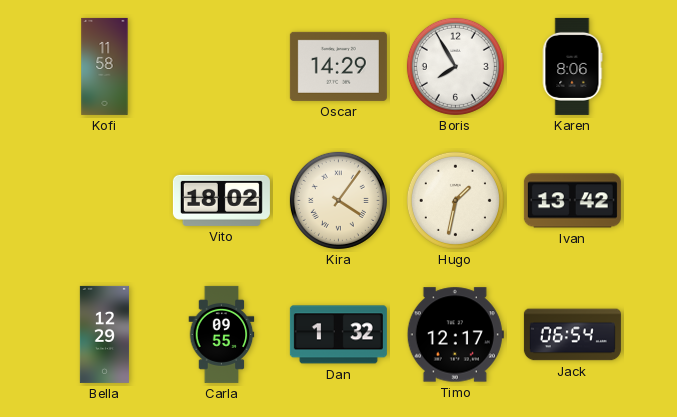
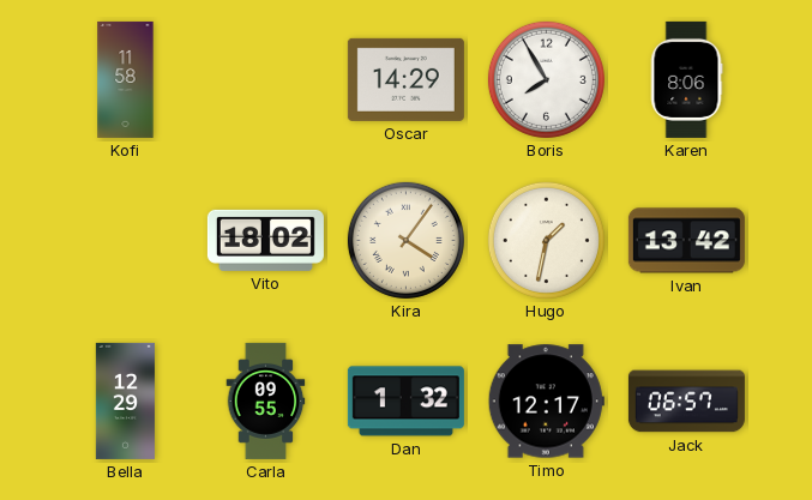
Jack: 06:54 -> 06:57
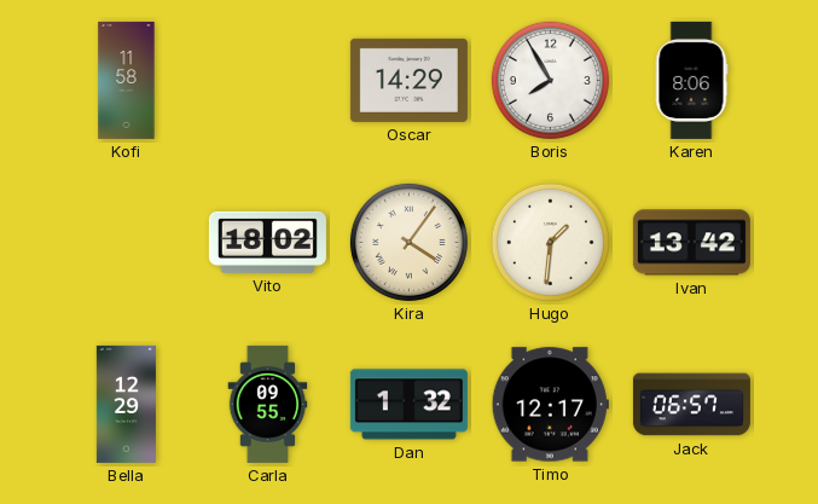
Hugo: 1:32 -> 1:31
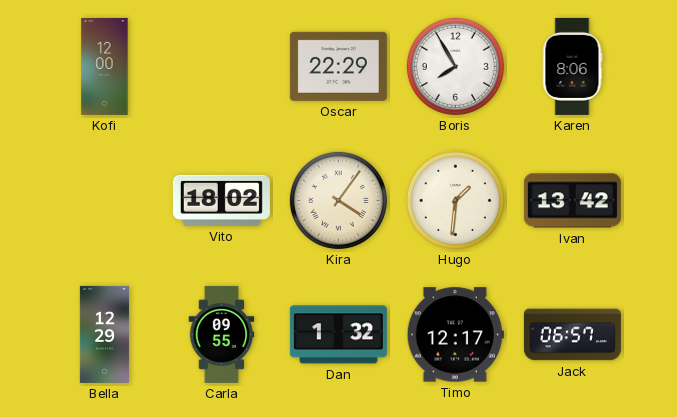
Kofi: 11:58 -> 12:00
Oscar: 14:29 -> 22:29
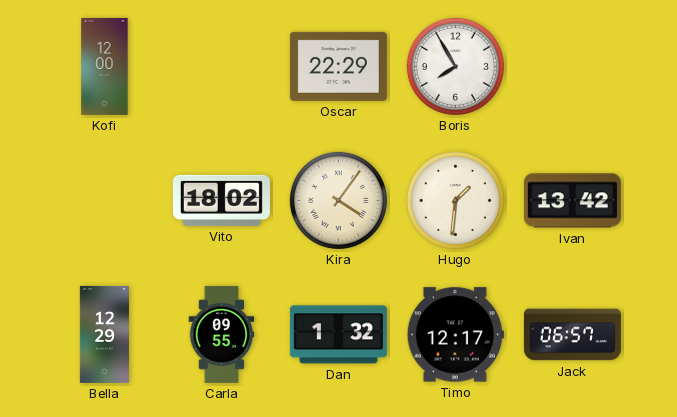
Karen: 8:06 -> none
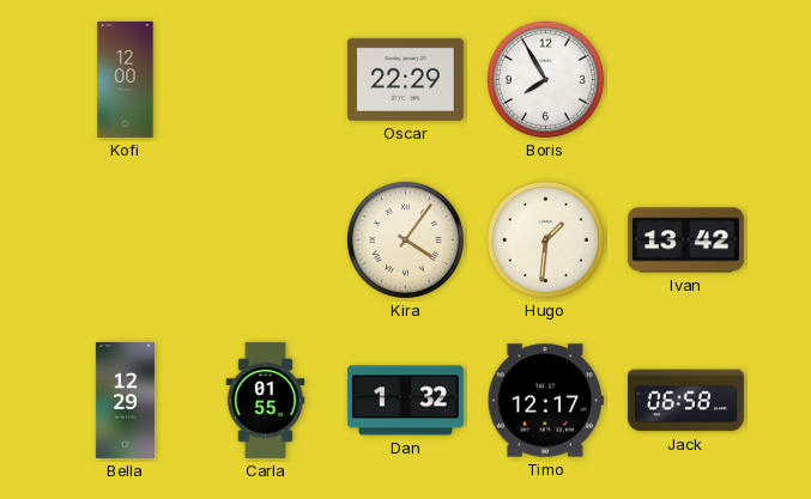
Vito: 18:02 -> none
Carla: 09:55 -> 01:55
Jack: 06:57 -> 06:58
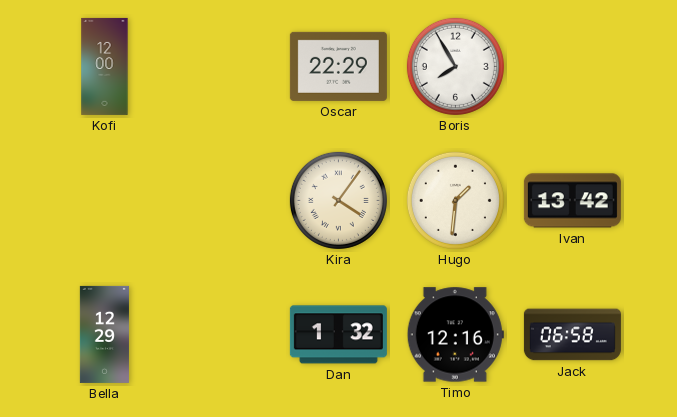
Carla: 01:55 -> none
Timo: 12:17 -> 12:16
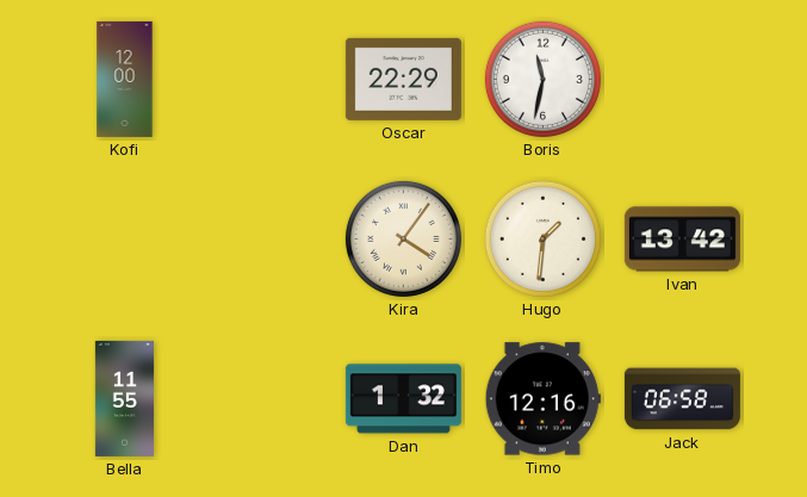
Boris: 7:55 -> 11:32
Bella: 12:29 -> 11:55
